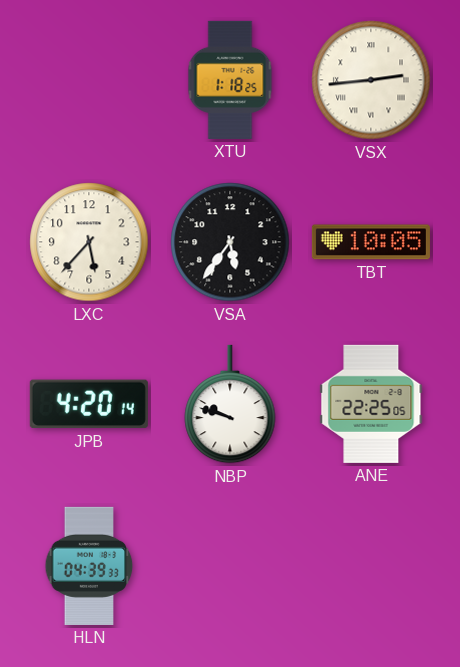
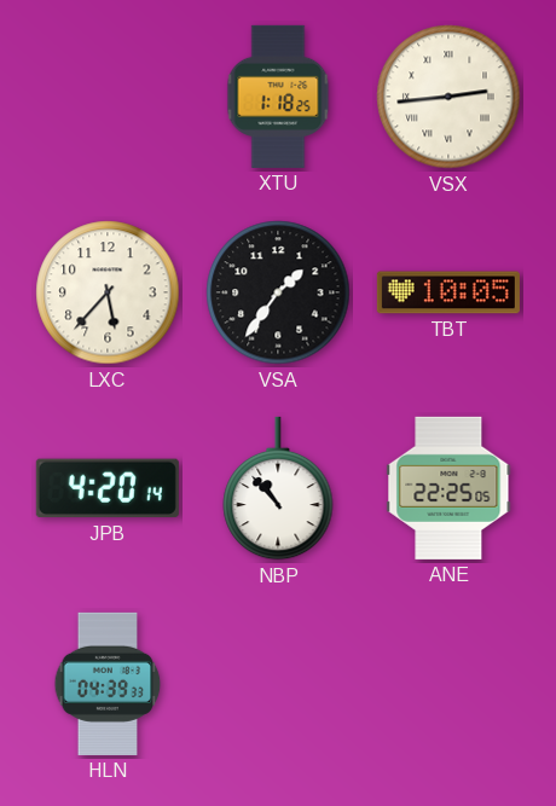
VSA: 5:36 -> 1:36
NBP: 9:48 -> 10:53
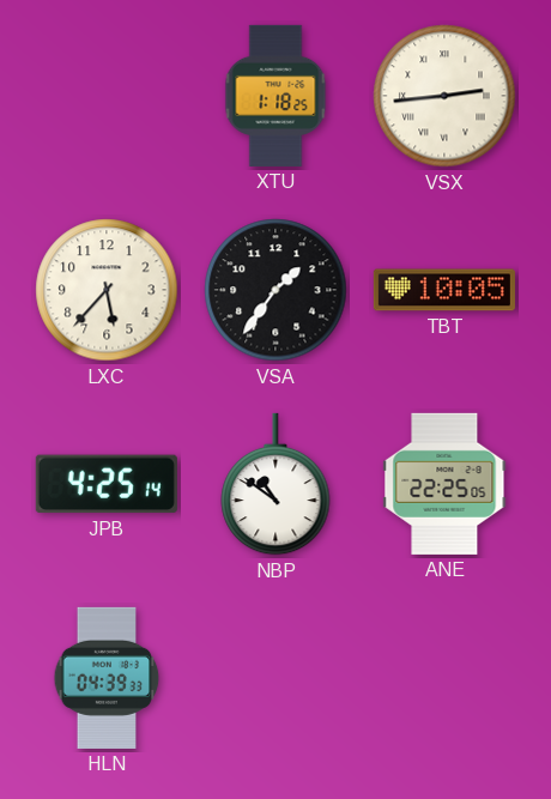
JPB: 4:20 -> 4:25
NBP: 10:53 -> 10:51
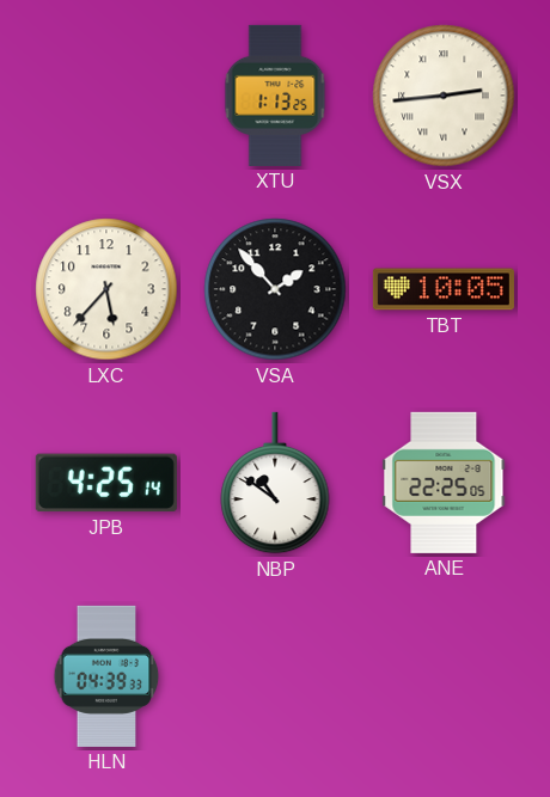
XTU: 1:18 -> 1:13
VSA: 1:36 -> 1:53
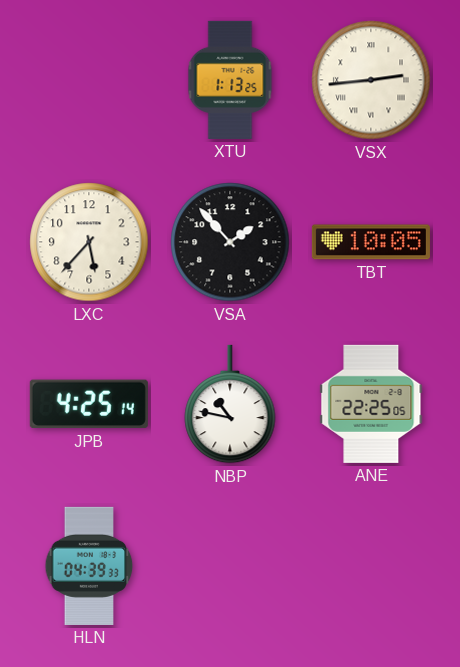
NBP: 10:51 -> 10:47
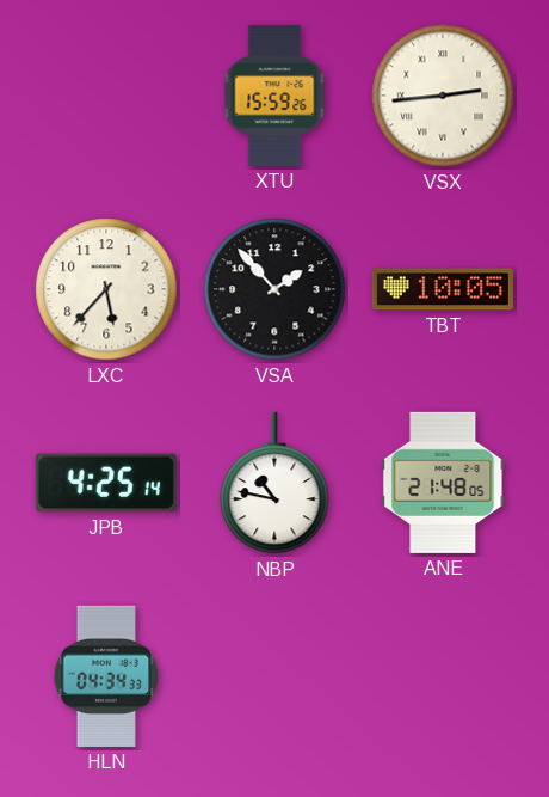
XTU: 1:13 -> 15:59
ANE: 22:25 -> 21:48
HLN: 04:39 -> 04:34
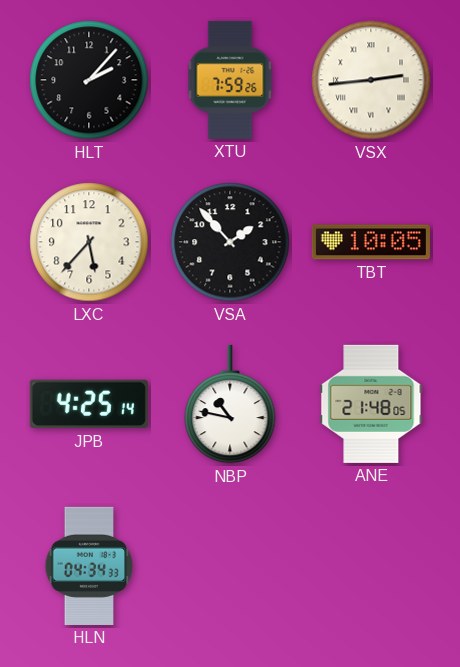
HLT: none -> 2:07
XTU: 15:59 -> 7:59
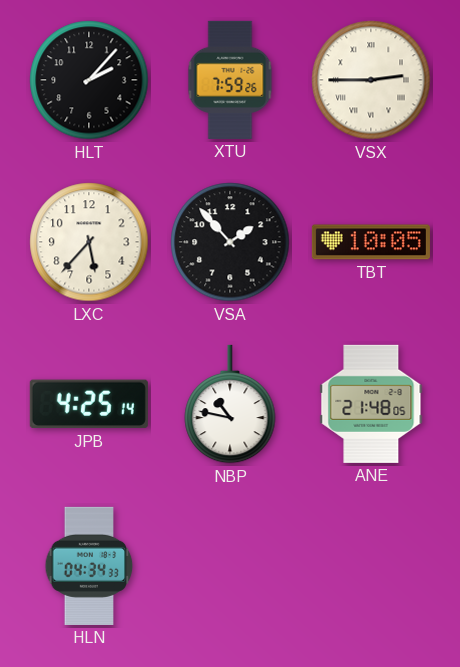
VSX: 2:44 -> 2:45
